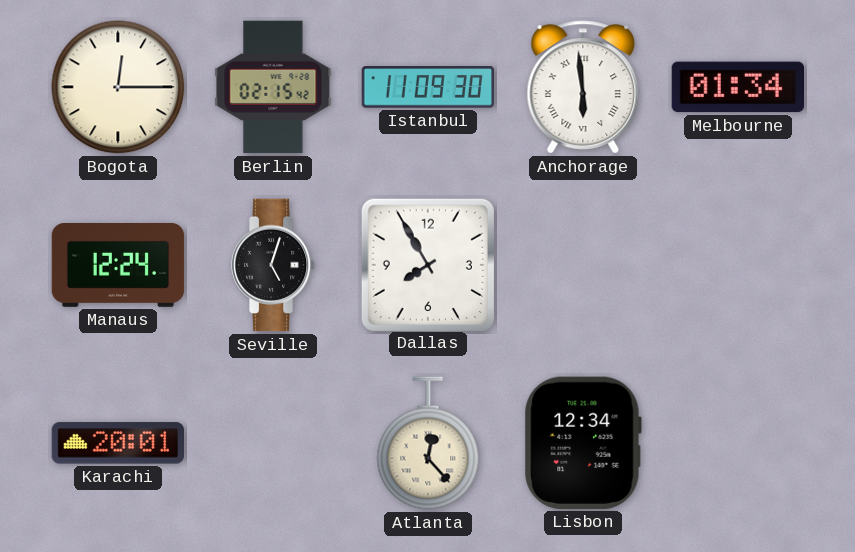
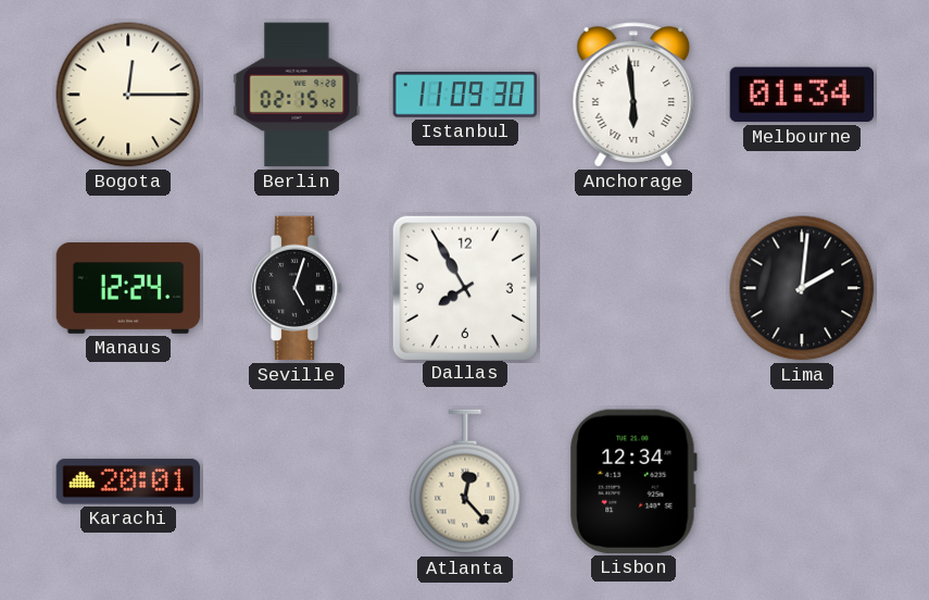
Lima: none -> 2:01
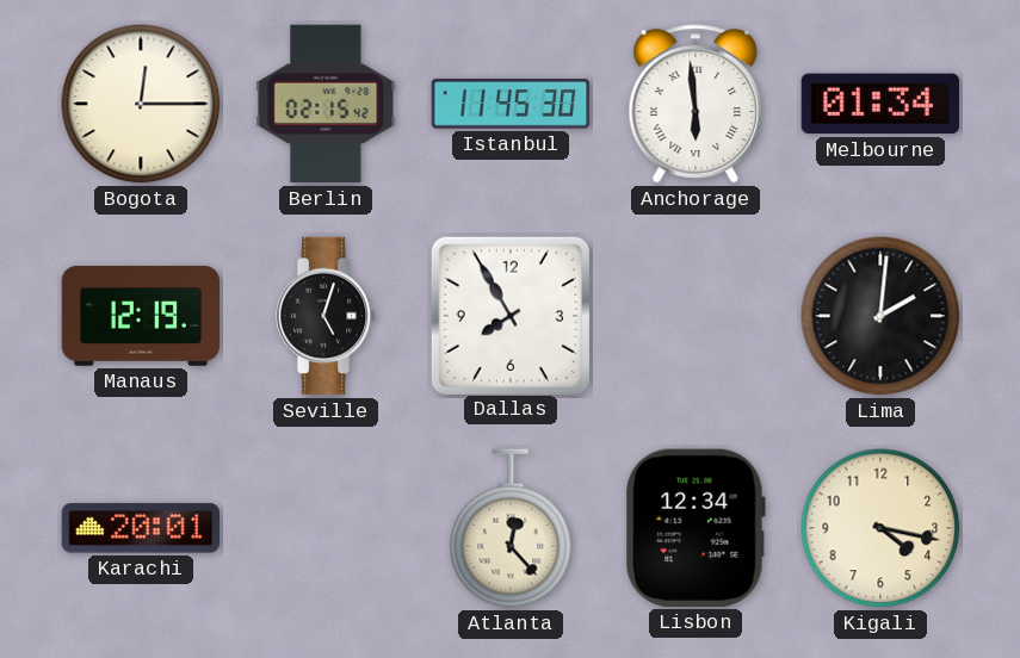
Istanbul: 11:09 -> 11:45
Manaus: 12:24 -> 12:19
Kigali: none -> 4:17
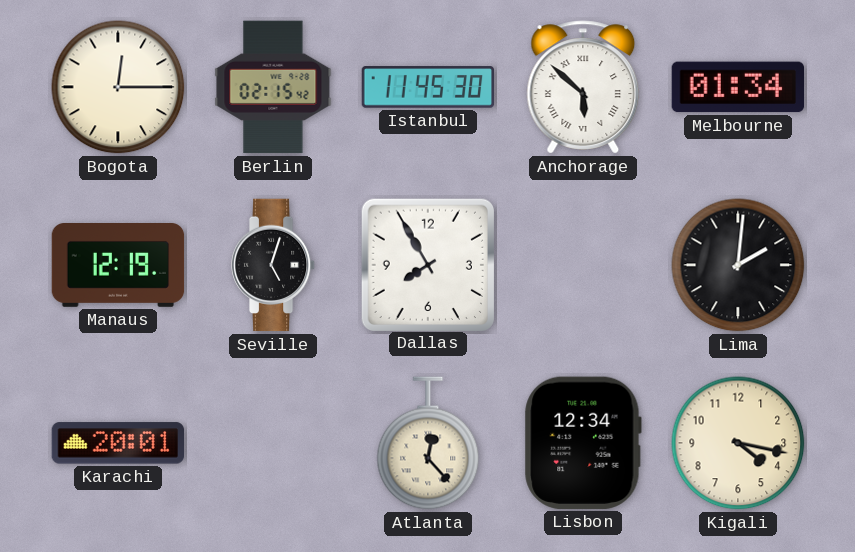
Anchorage: 5:59 -> 5:52
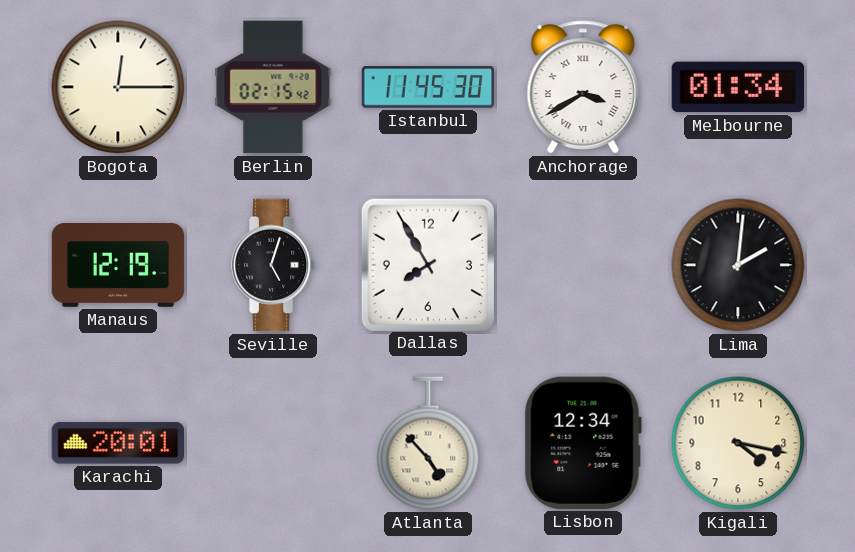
Anchorage: 5:52 -> 3:40
Atlanta: 12:23 -> 4:53
